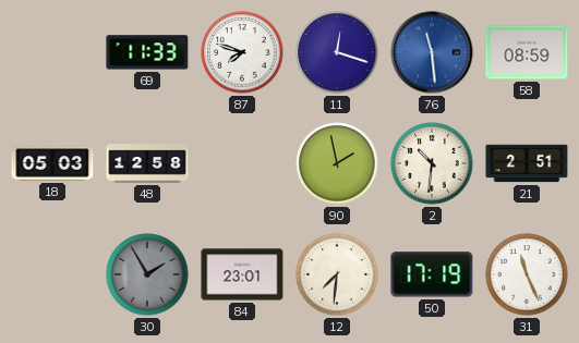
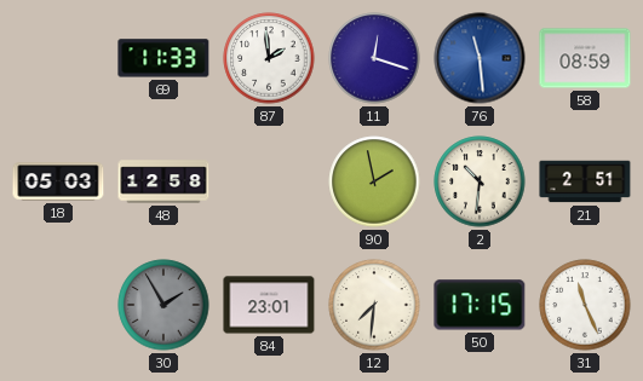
87: 7:48 -> 1:59
50: 17:19 -> 17:15
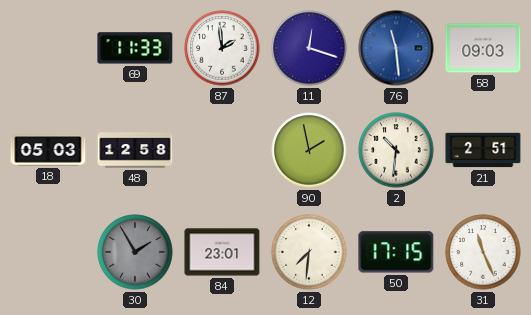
58: 08:59 -> 09:03
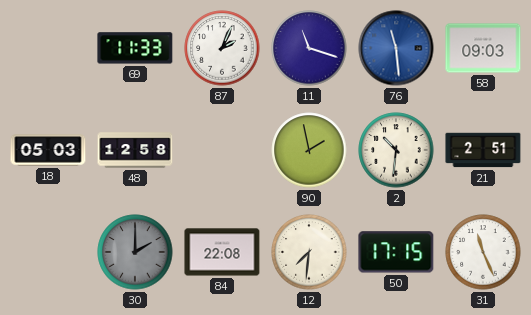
87: 1:59 -> 2:04
11: 12:18 -> 11:18
30: 1:55 -> 2:00
84: 23:01 -> 22:08
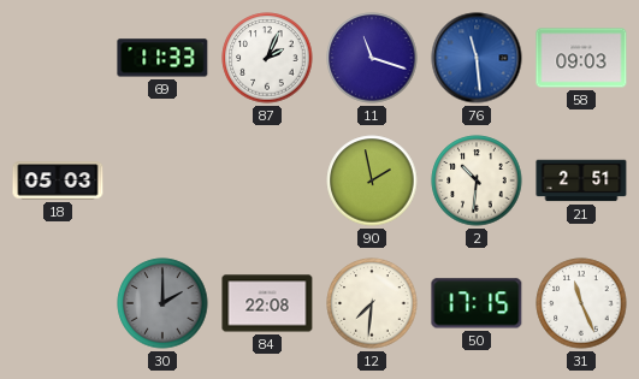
48: 12:58 -> none
